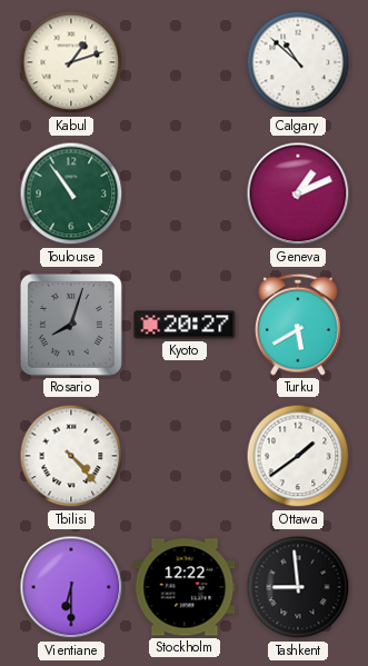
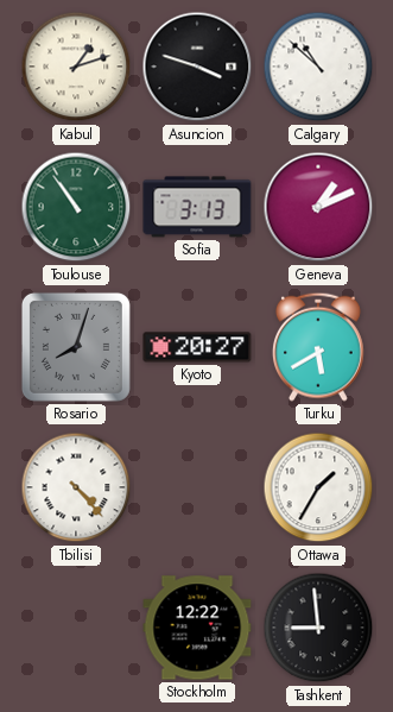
Asuncion: none -> 3:48
Sofia: none -> 3:13
Ottawa: 1:39 -> 1:35
Vientiane: 6:30 -> none
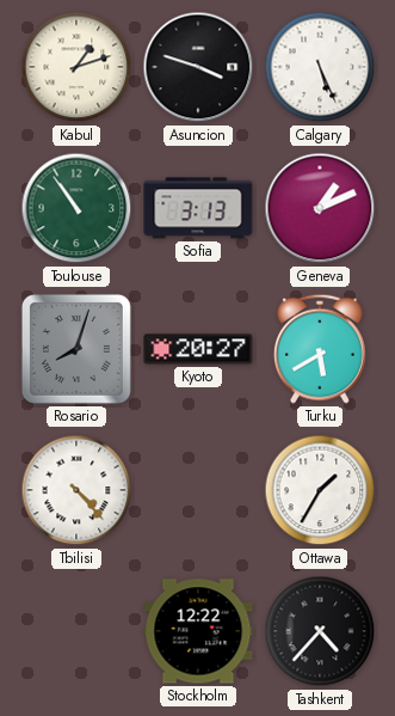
Calgary: 10:52 -> 5:26
Tashkent: 8:59 -> 4:37
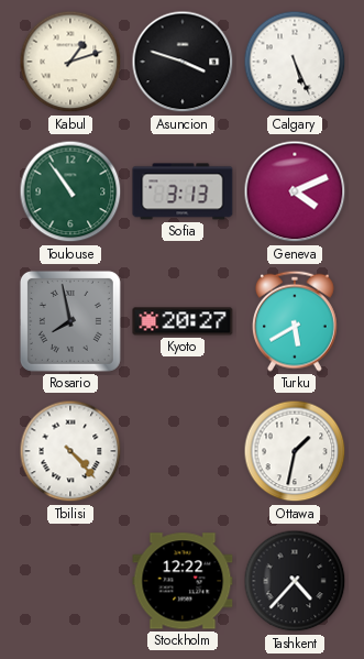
Geneva: 1:11 -> 4:11
Rosario: 8:03 -> 7:58
Ottawa: 1:35 -> 1:32
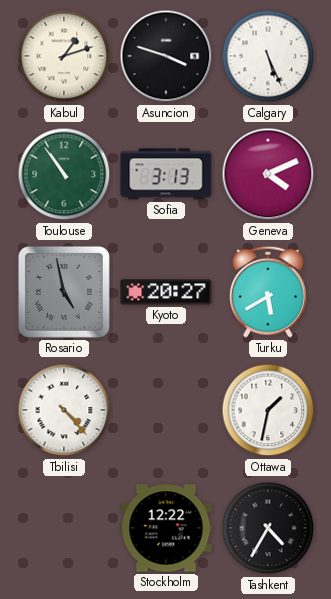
Rosario: 7:58 -> 4:58
Tashkent: 4:37 -> 4:35
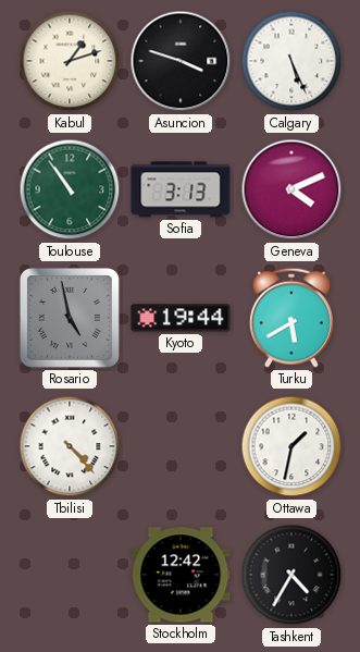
Kyoto: 20:27 -> 19:44
Stockholm: 12:22 -> 12:42
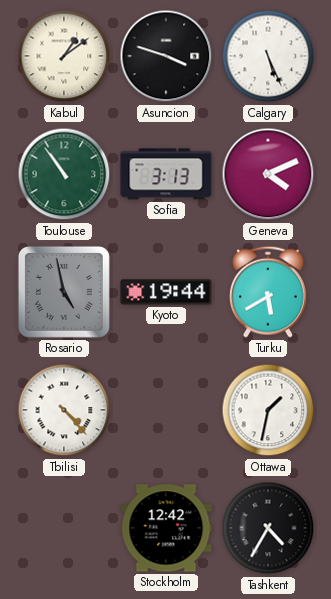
Kabul: 1:12 -> 1:09
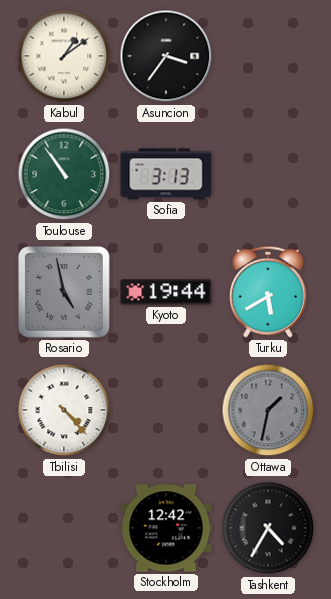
Asuncion: 3:48 -> 3:36
Calgary: 5:26 -> none
Geneva: 4:11 -> none
Ottawa dial: white -> grey
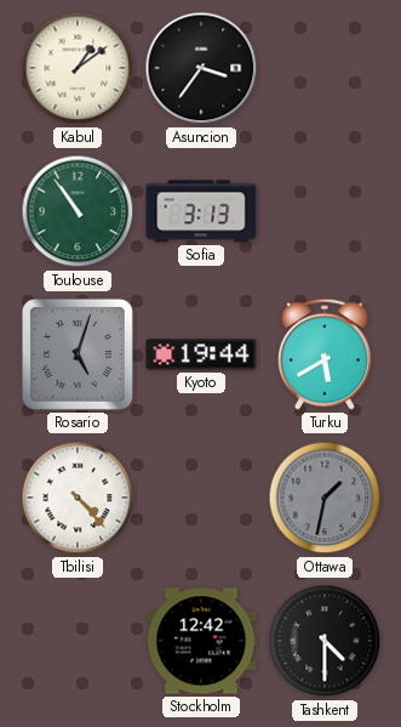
Rosario: 4:58 -> 5:03
Tashkent: 4:35 -> 4:30
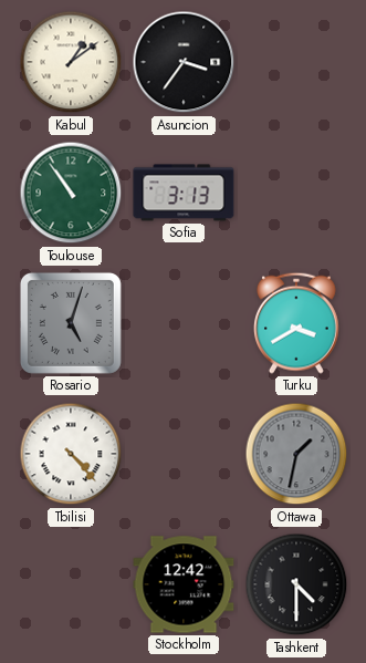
Kyoto: 19:44 -> none
Turku: 5:40 -> 3:40
